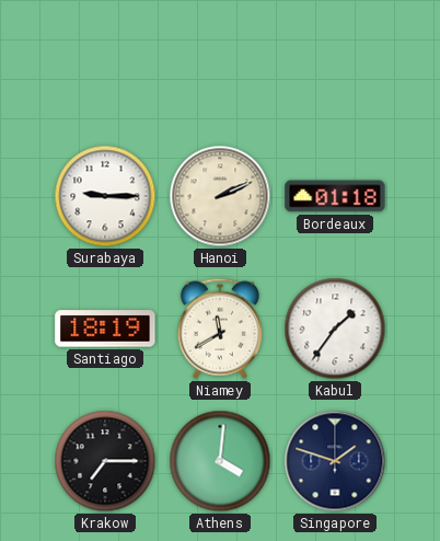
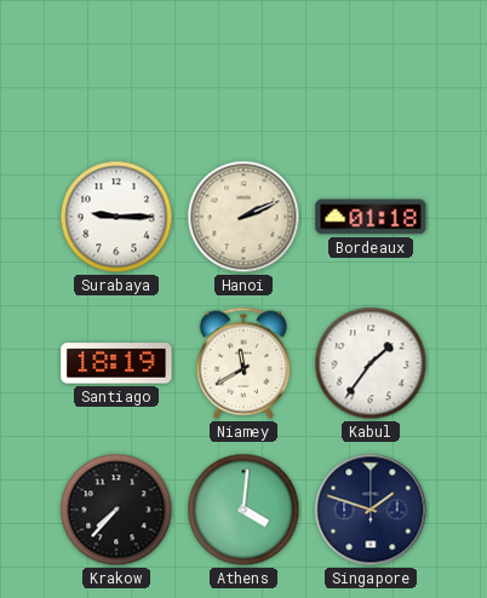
Krakow: 7:15 -> 7:37
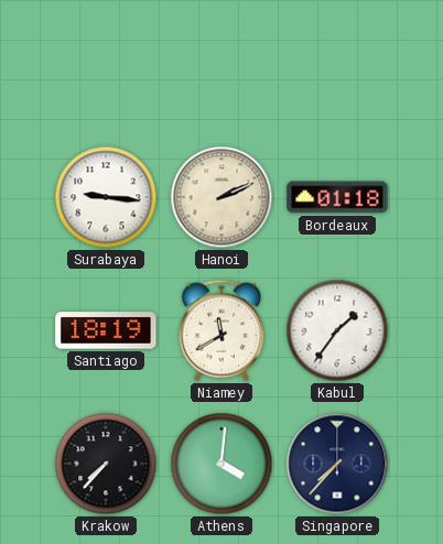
Surabaya: 9:15 -> 9:16
Singapore: 1:48 -> 7:37
